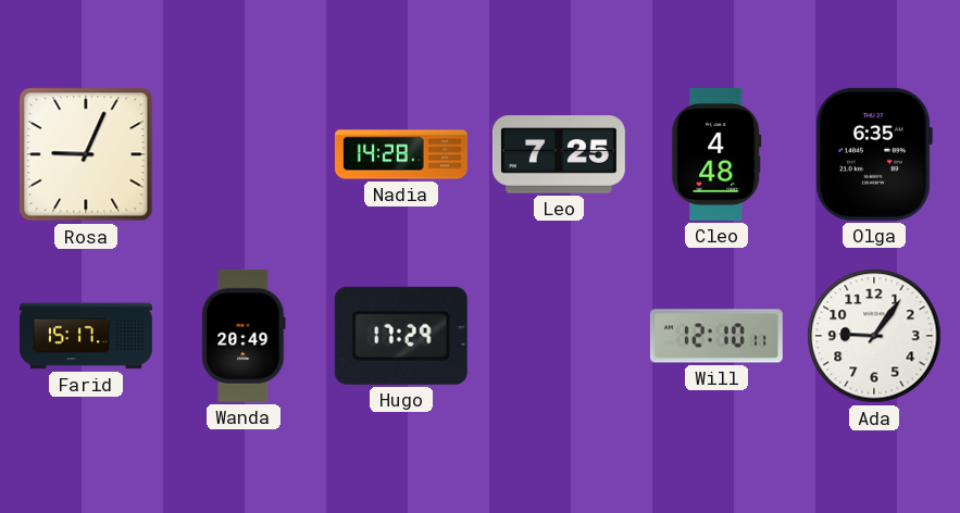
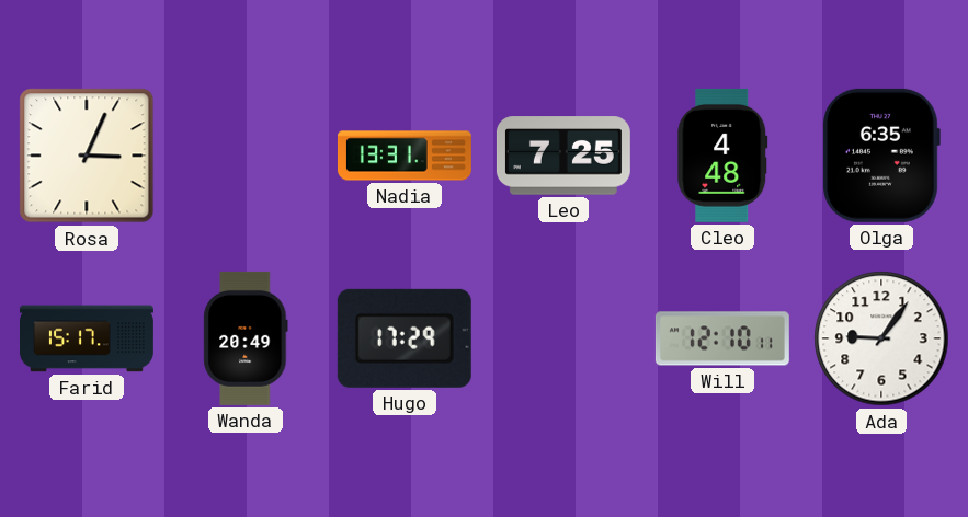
Rosa: 9:04 -> 3:04
Nadia: 14:28 -> 13:31
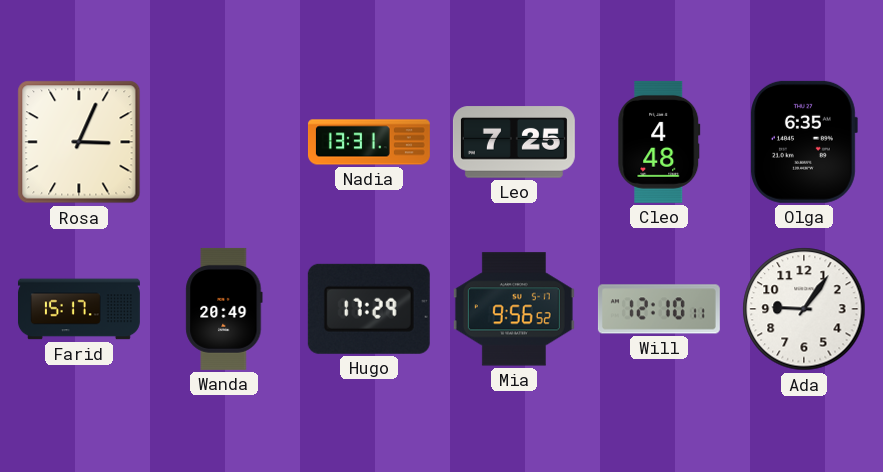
Mia: none -> 9:56
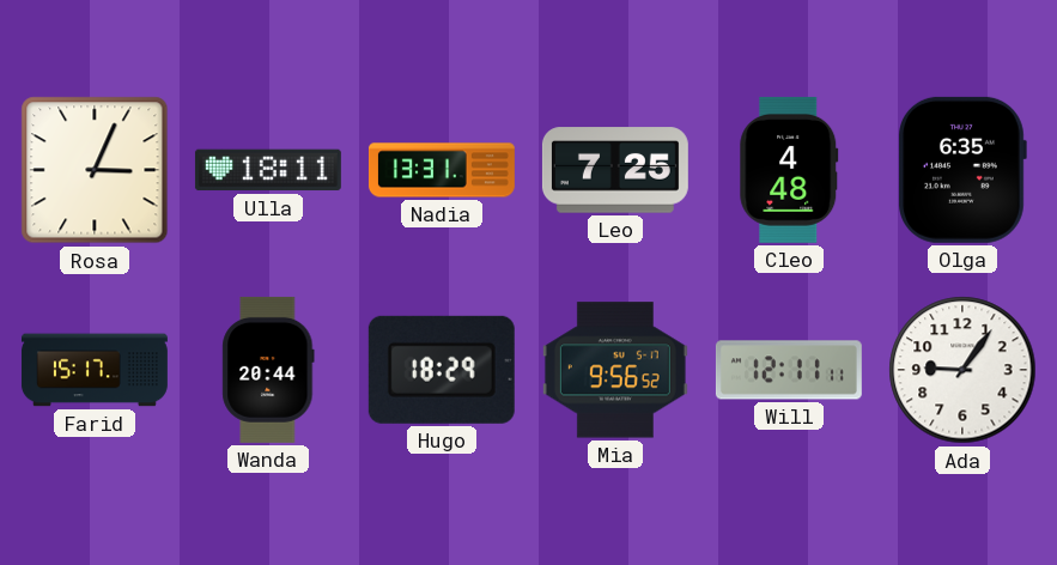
Ulla: none -> 18:11
Wanda: 20:49 -> 20:44
Hugo: 17:29 -> 18:29
Will: 12:10 -> 12:11
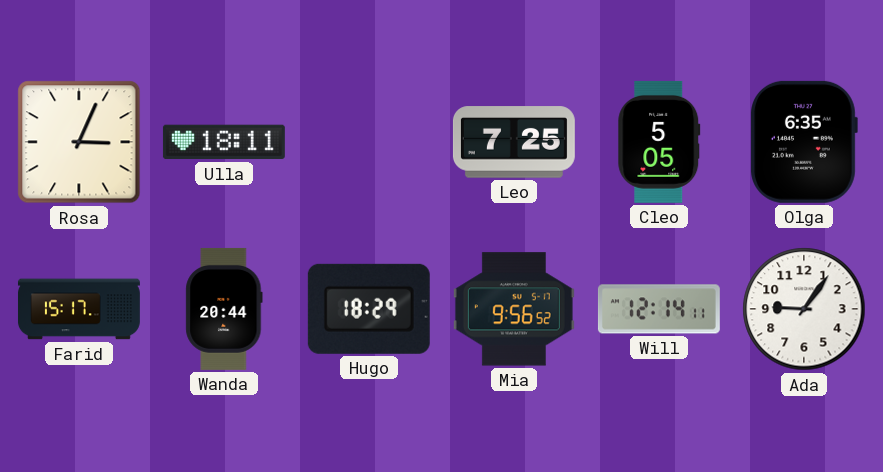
Nadia: 13:31 -> none
Cleo: 4:48 -> 5:05
Will: 12:11 -> 12:14
